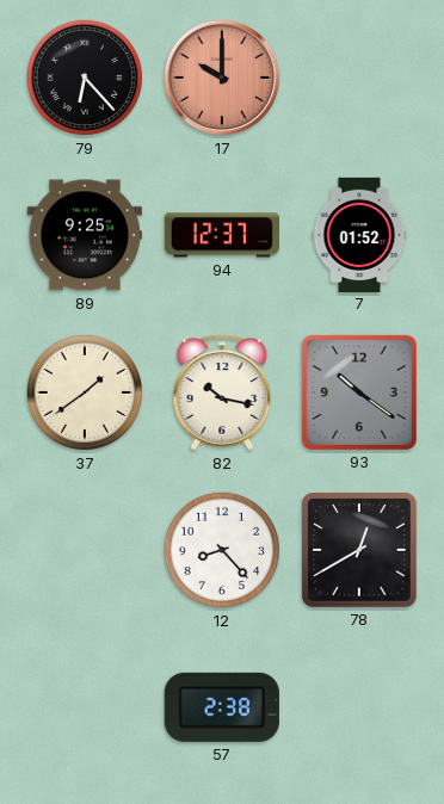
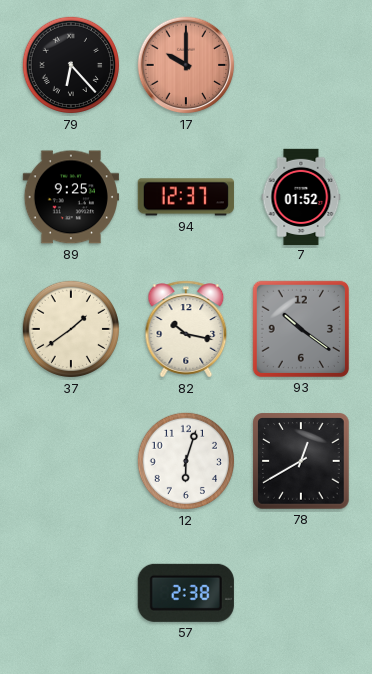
12: 8:23 -> 6:03
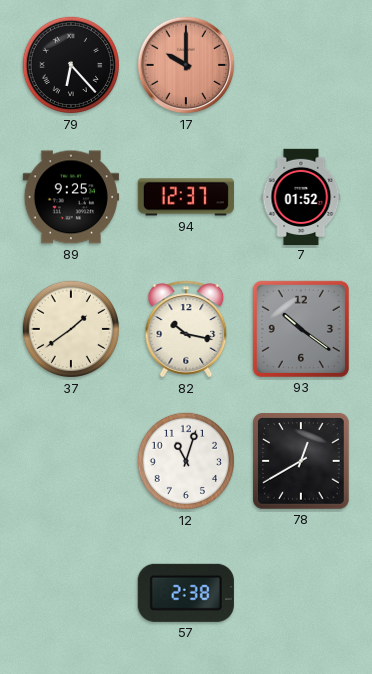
12: 6:03 -> 11:03
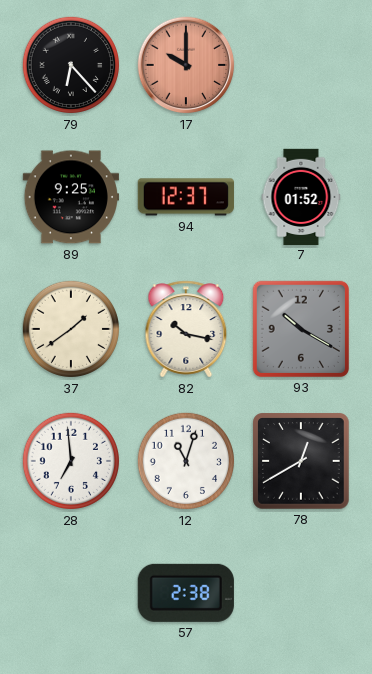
93: 10:21 -> 10:20
28: none -> 6:59
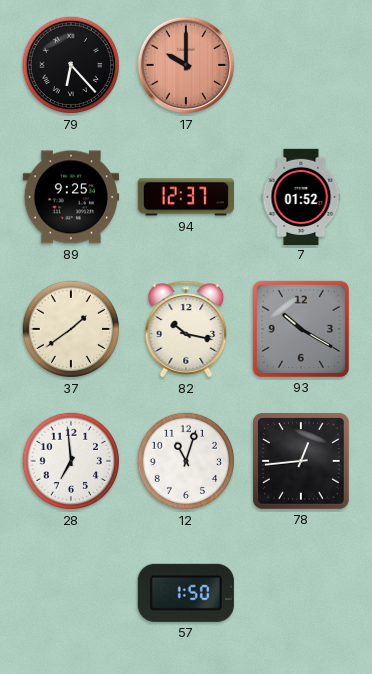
78: 12:40 -> 12:44
57: 2:38 -> 1:50
